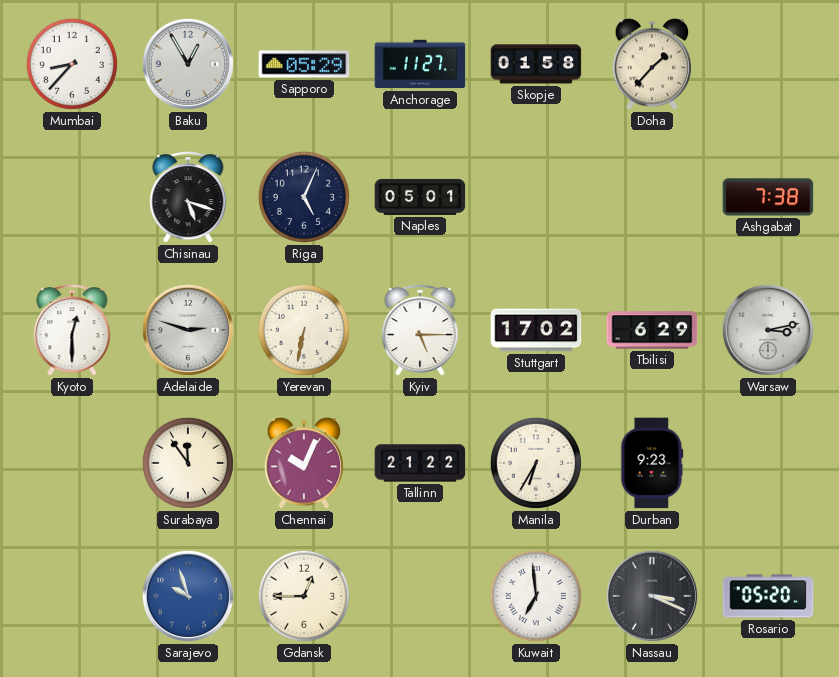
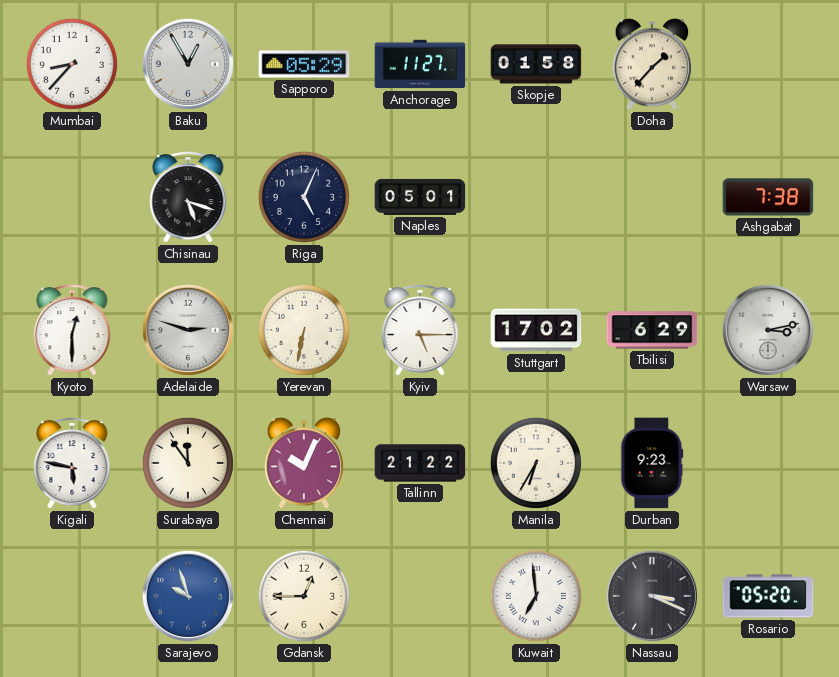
Kigali: none -> 5:47
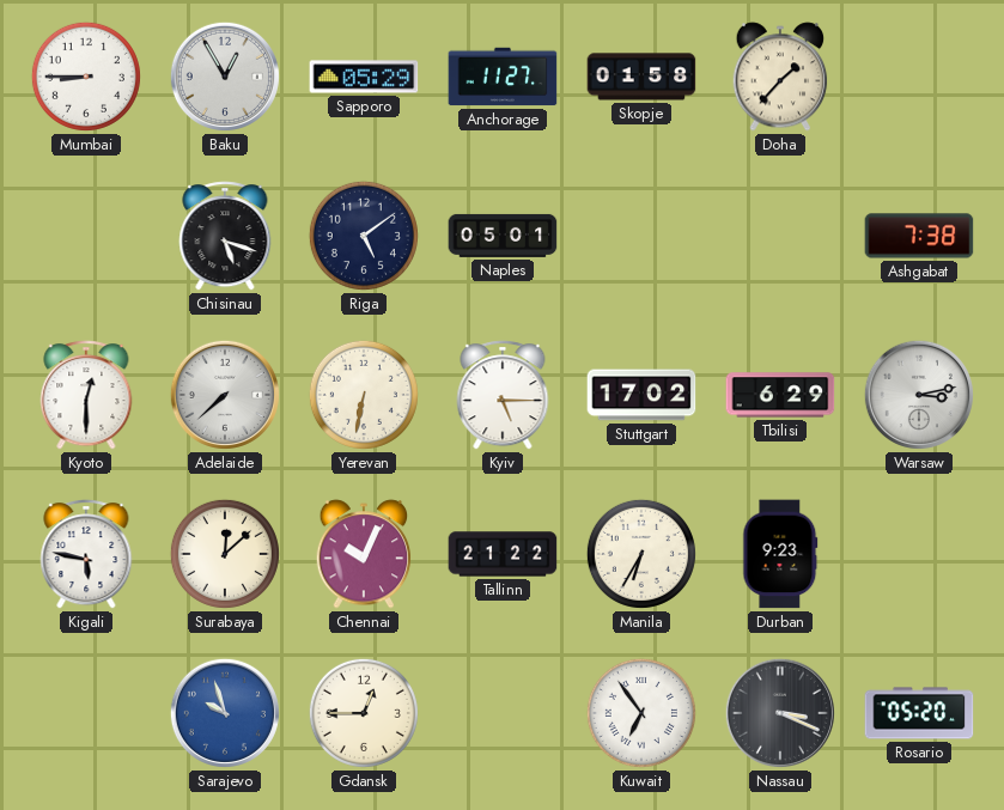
Mumbai: 8:37 -> 8:45
Riga: 5:04 -> 5:09
Adelaide: 2:48 -> 7:38
Surabaya: 11:54 -> 12:08
Kuwait: 6:59 -> 6:54
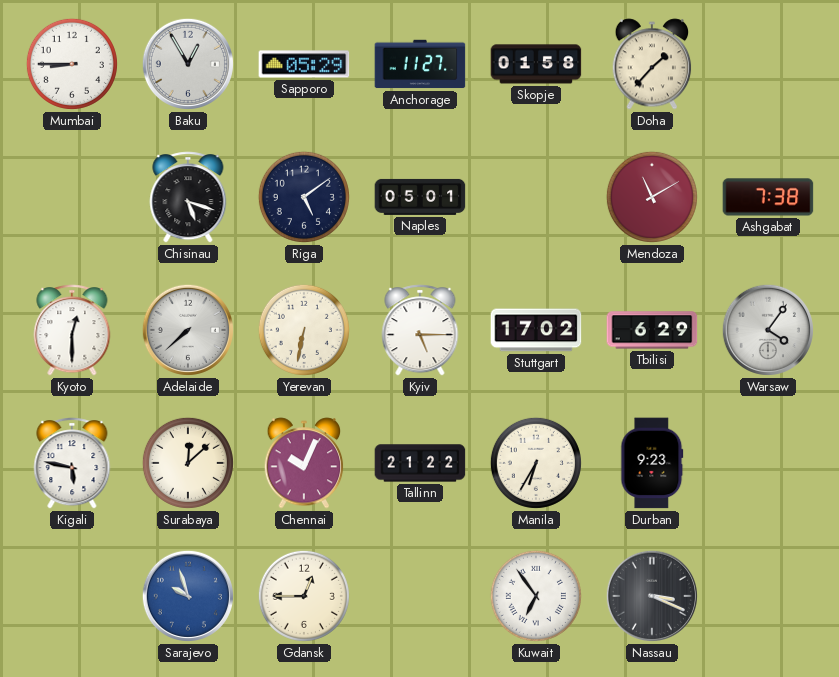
Mendoza: none -> 11:10
Warsaw: 3:13 -> 4:06
Rosario: 05:20 -> none
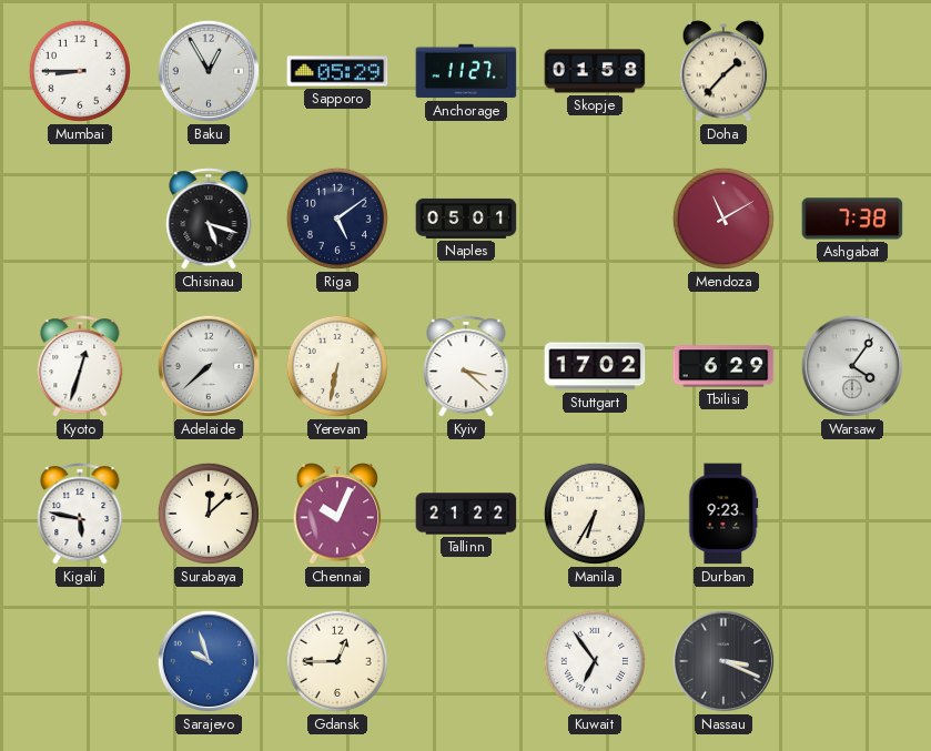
Kyoto: 12:30 -> 12:33
Kyiv: 5:15 -> 3:22
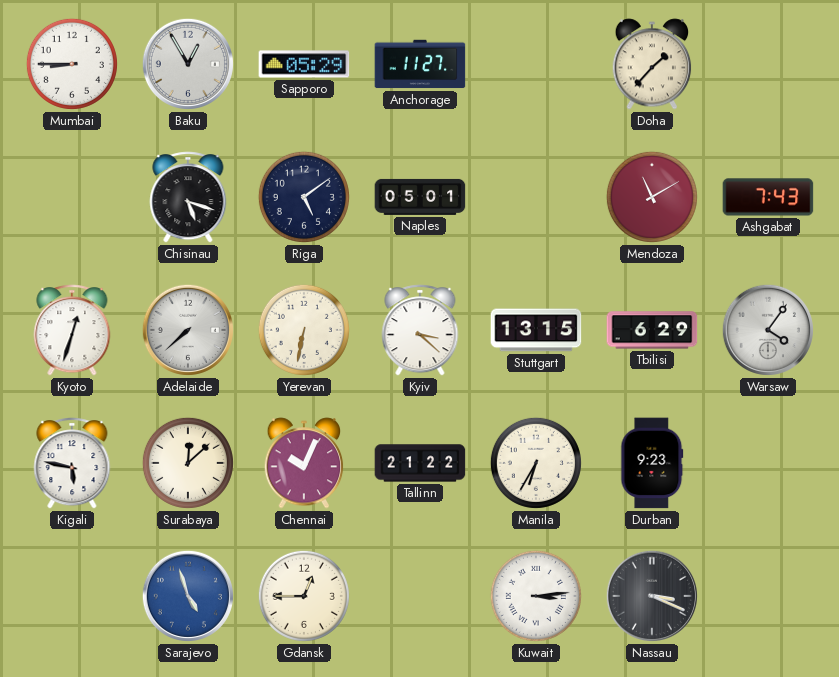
Skopje: 01:58 -> none
Ashgabat: 7:38 -> 7:43
Stuttgart: 17:02 -> 13:15
Sarajevo: 9:57 -> 4:57
Kuwait: 6:54 -> 3:14
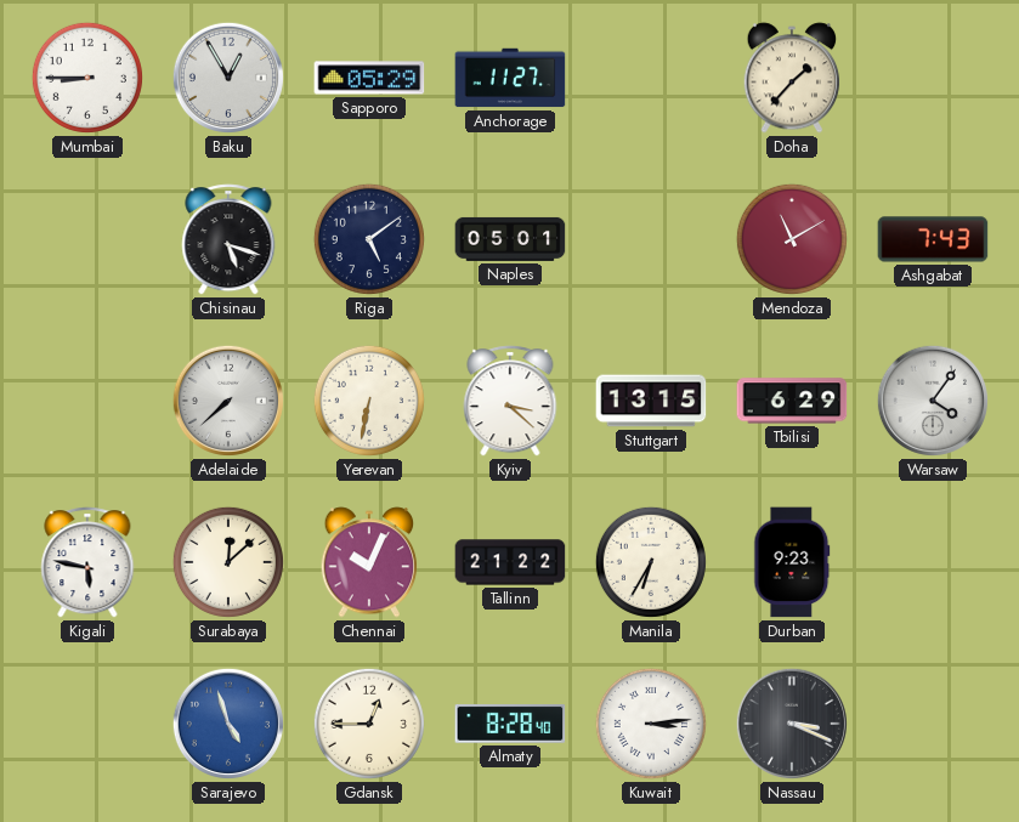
Kyoto: 12:33 -> none
Almaty: none -> 8:28
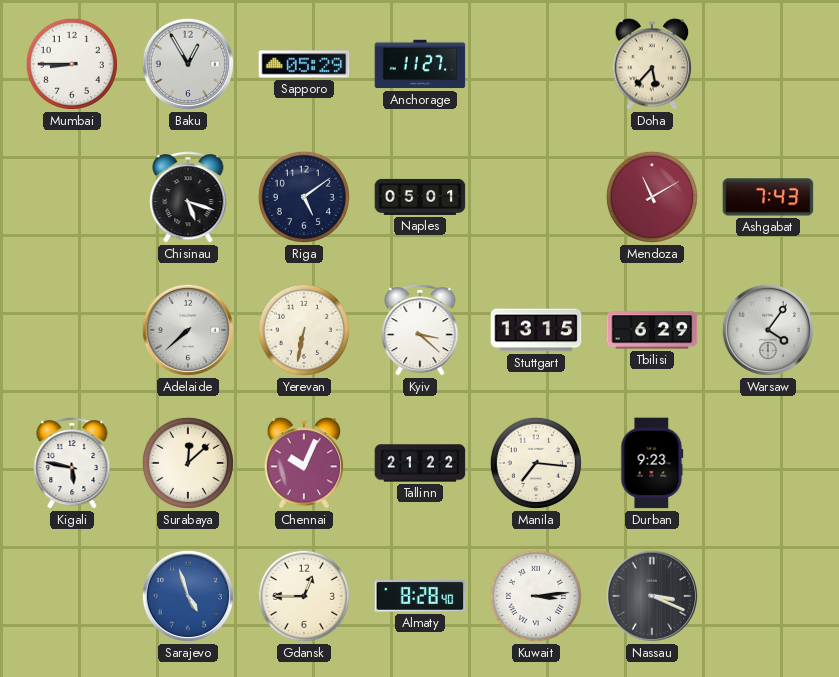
Doha: 1:37 -> 5:37
Manila: 6:35 -> 7:16
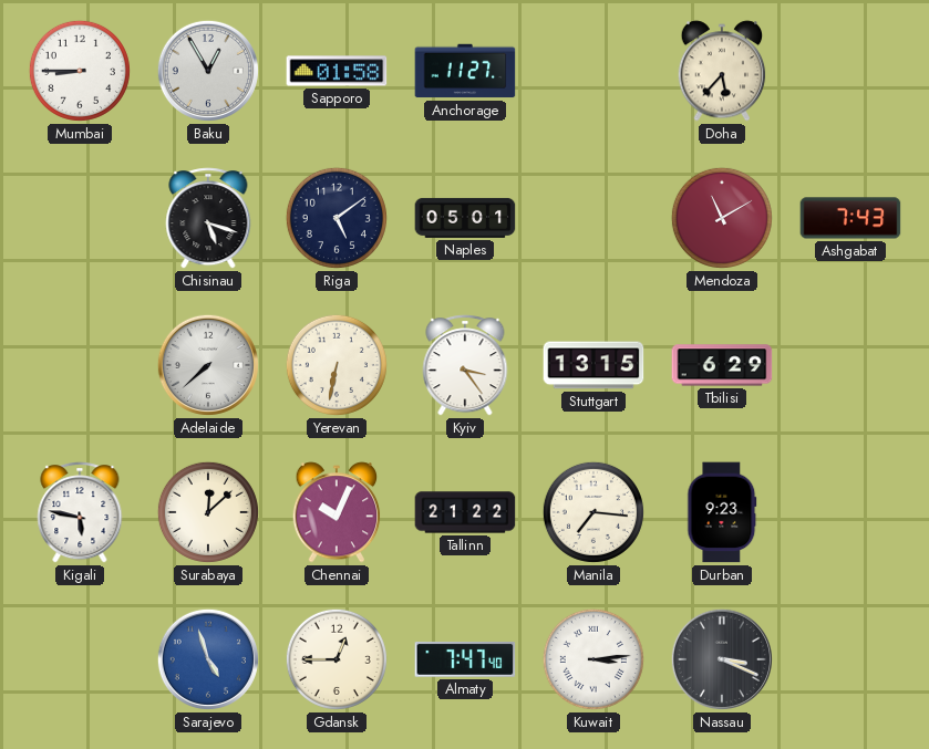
Sapporo: 05:29 -> 01:58
Kyiv: 3:22 -> 3:24
Warsaw: 4:06 -> none
Almaty: 8:28 -> 7:47
